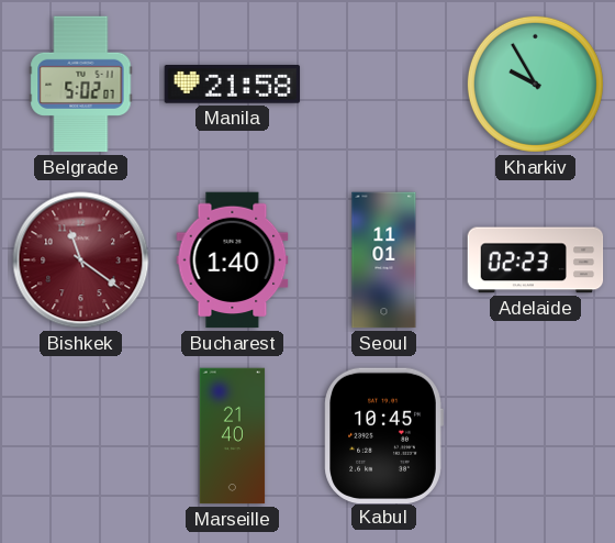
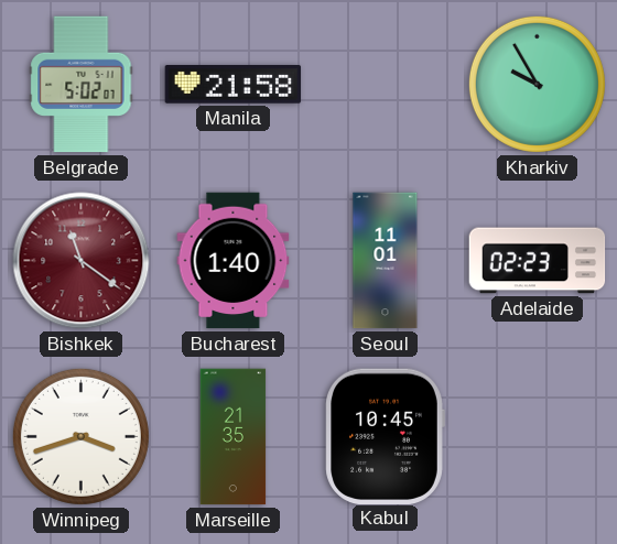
Winnipeg: none -> 3:42
Marseille: 21:40 -> 21:35
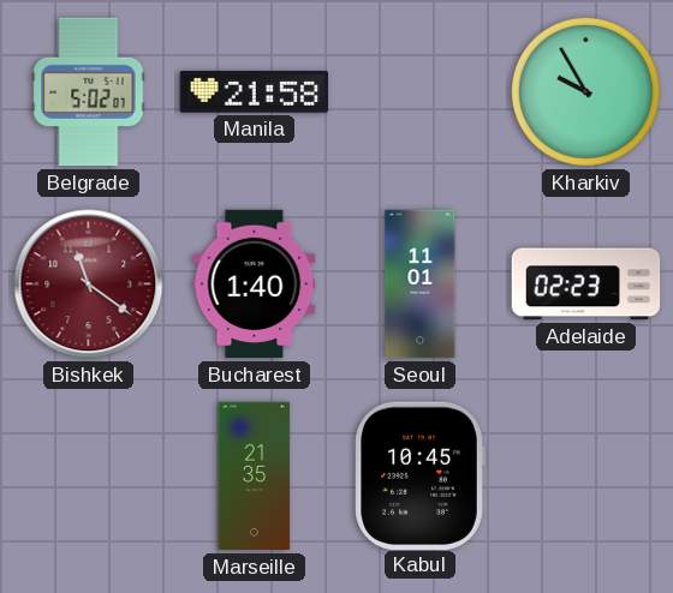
Winnipeg: 3:42 -> none
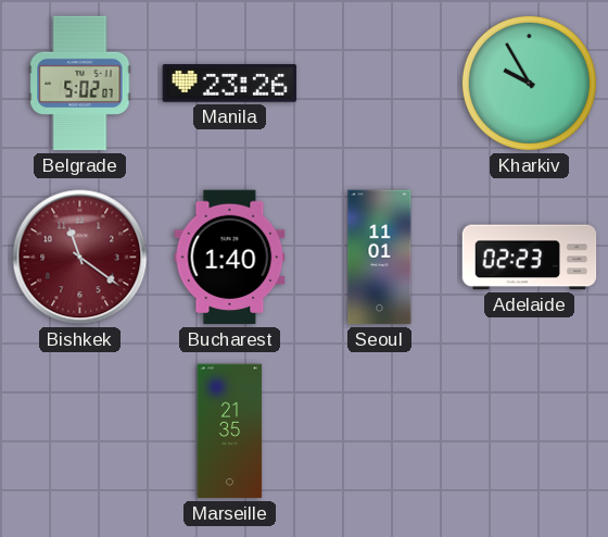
Manila: 21:58 -> 23:26
Kabul: 10:45 -> none
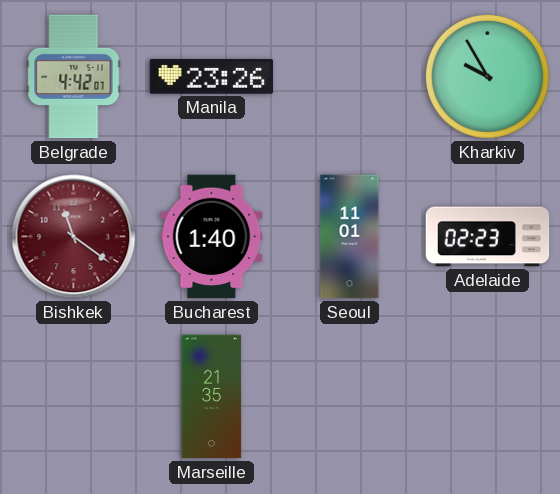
Belgrade: 5:02 -> 4:42
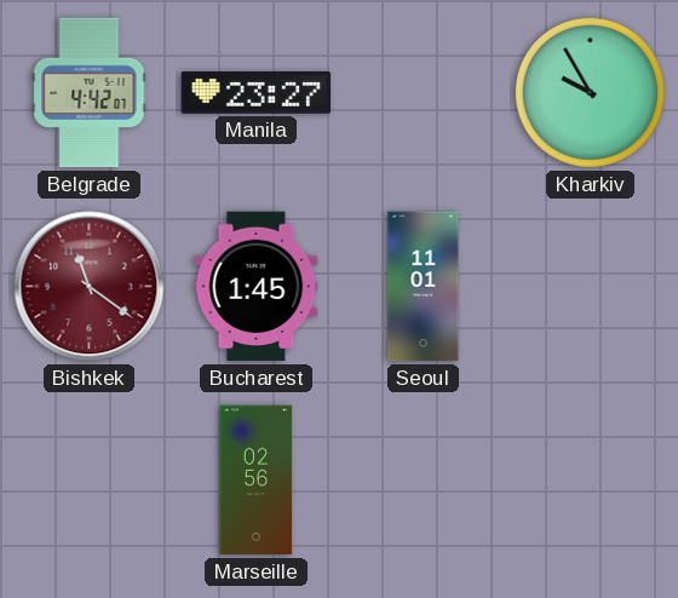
Manila: 23:26 -> 23:27
Bucharest: 1:40 -> 1:45
Adelaide: 02:23 -> none
Marseille: 21:35 -> 02:56
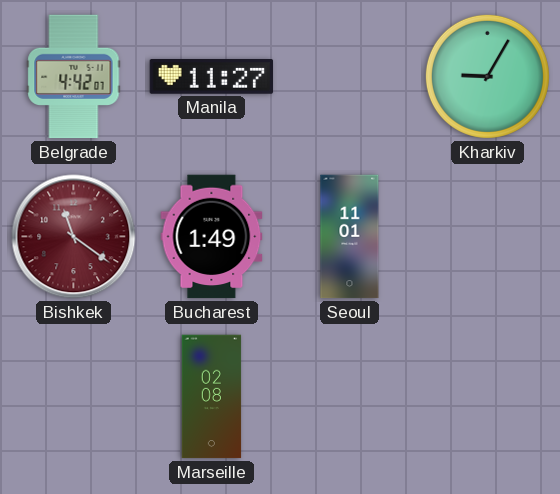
Manila: 23:27 -> 11:27
Kharkiv: 9:55 -> 9:05
Bucharest: 1:45 -> 1:49
Marseille: 02:56 -> 02:08
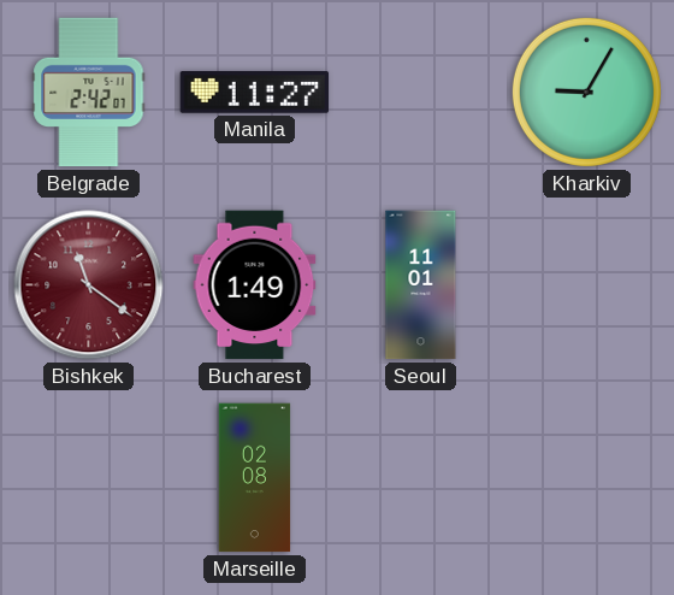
Belgrade: 4:42 -> 2:42
